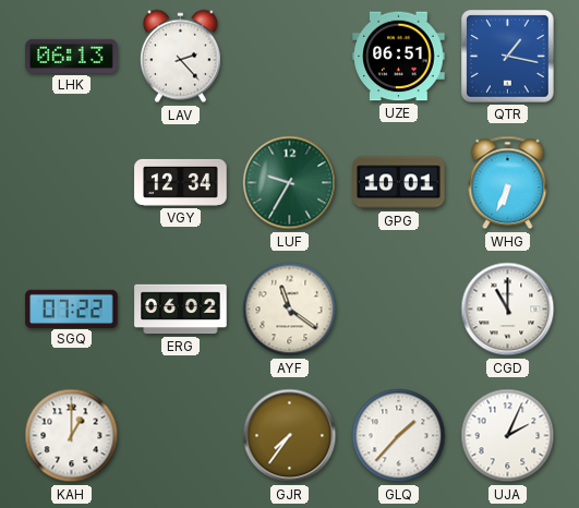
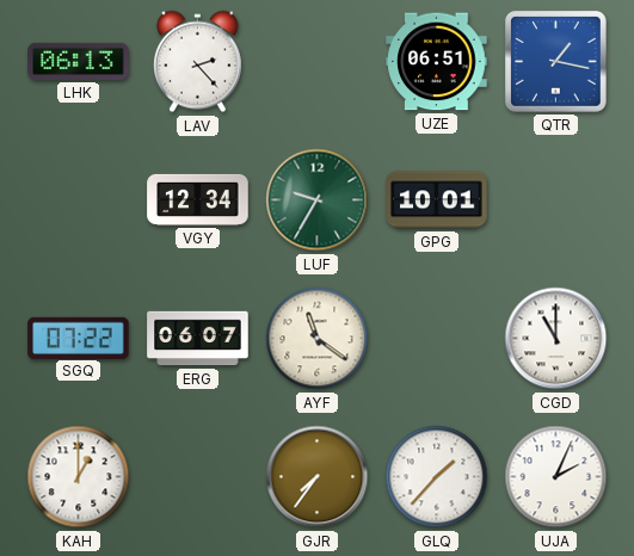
WHG: 6:34 -> none
ERG: 06:02 -> 06:07
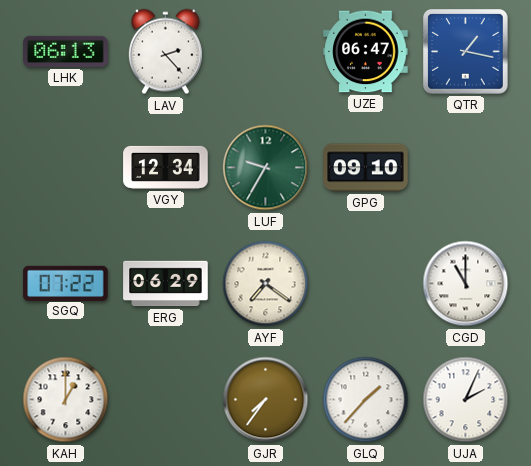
UZE: 06:51 -> 06:47
GPG: 10:01 -> 09:10
ERG: 06:07 -> 06:29
AYF: 11:21 -> 7:21
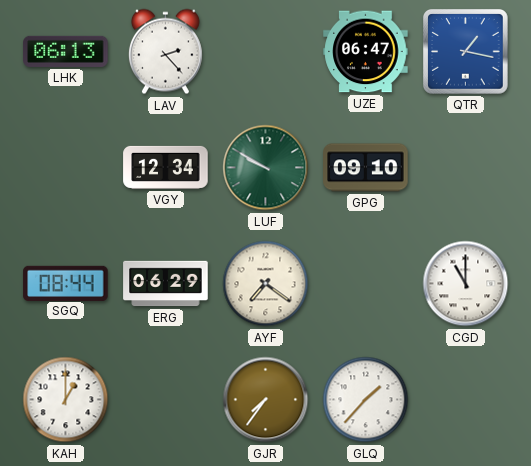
LUF: 9:35 -> 9:50
SGQ: 07:22 -> 08:44
UJA: 2:04 -> none
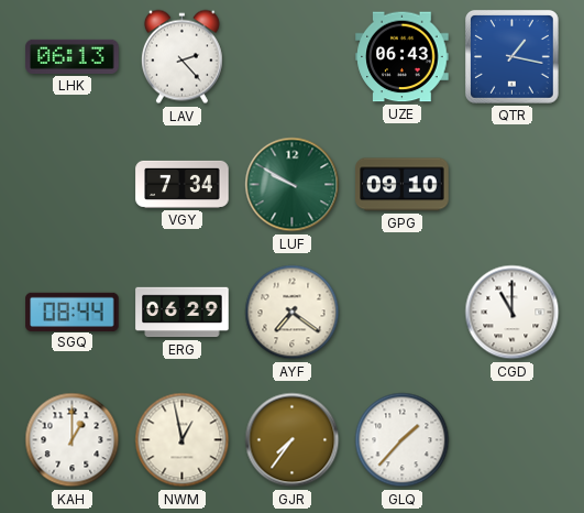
UZE: 06:47 -> 06:43
VGY: 12:34 -> 7:34
NWM: none -> 12:58
